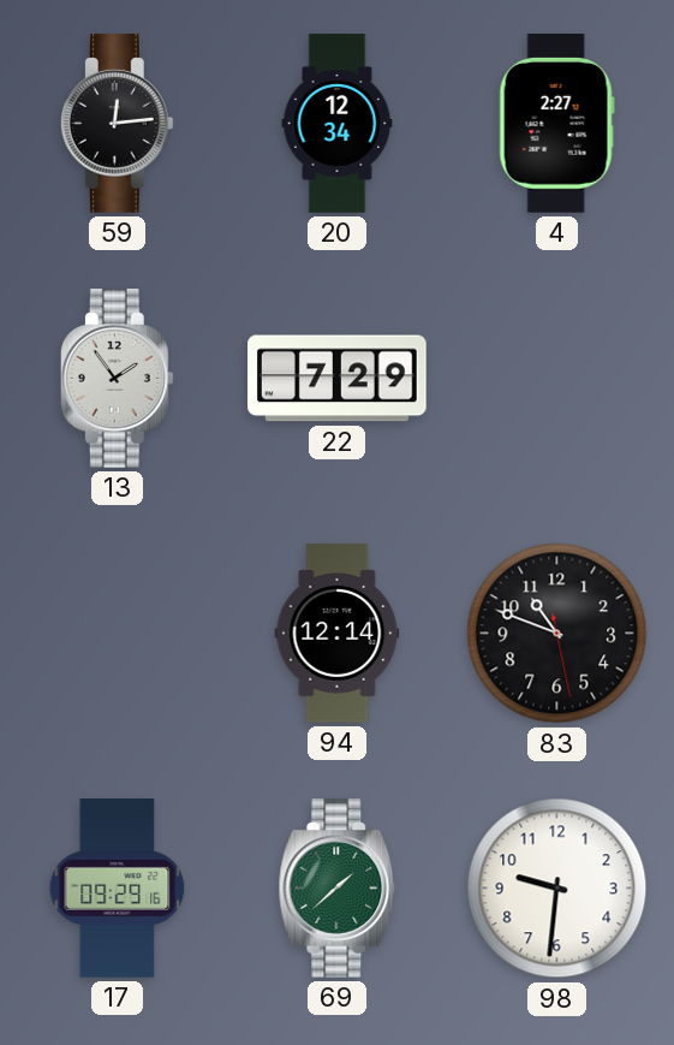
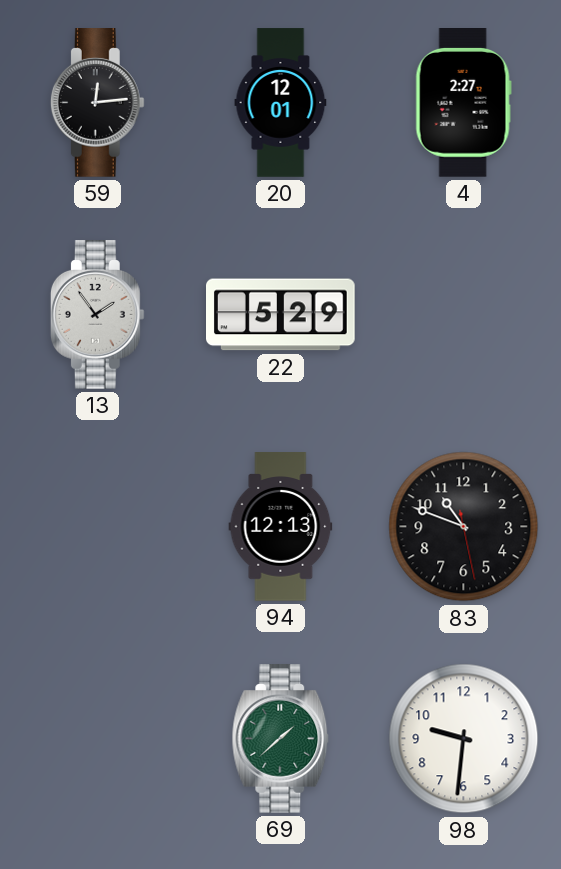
20: 12:34 -> 12:01
22: 7:29 -> 5:29
94: 12:14 -> 12:13
17: 09:29 -> none
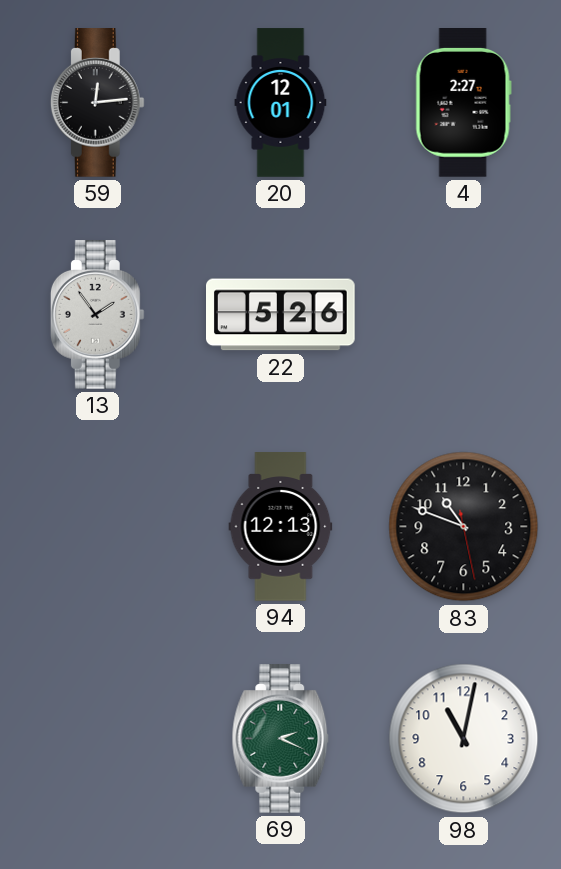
22: 5:29 -> 5:26
69: 1:38 -> 2:19
98: 9:31 -> 11:02
